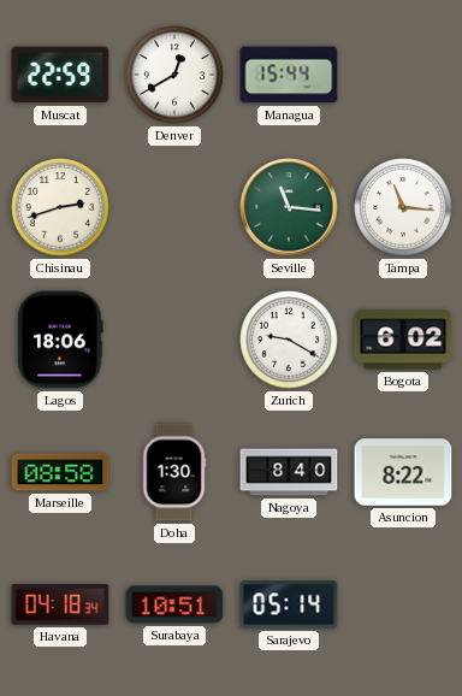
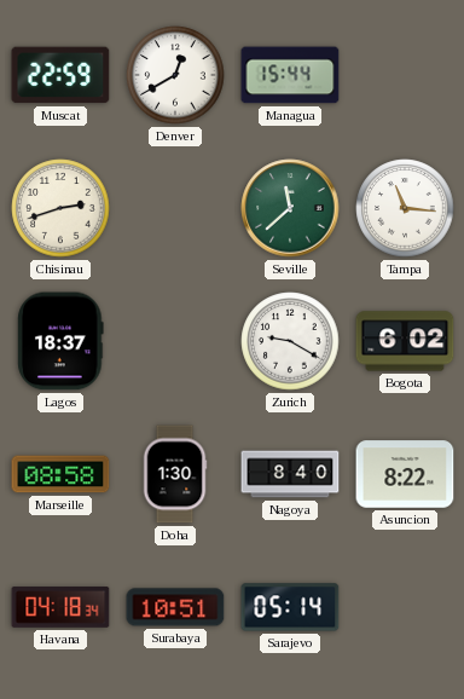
Seville: 11:16 -> 11:38
Lagos: 18:06 -> 18:37
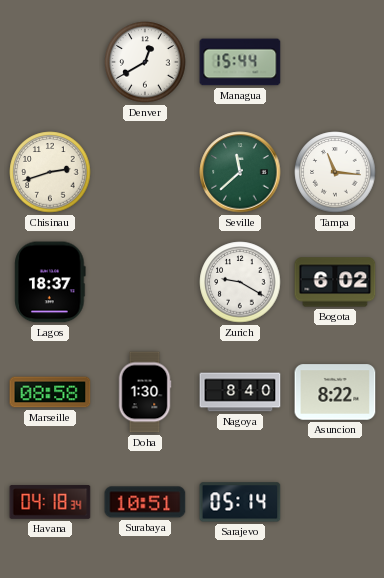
Muscat: 22:59 -> none
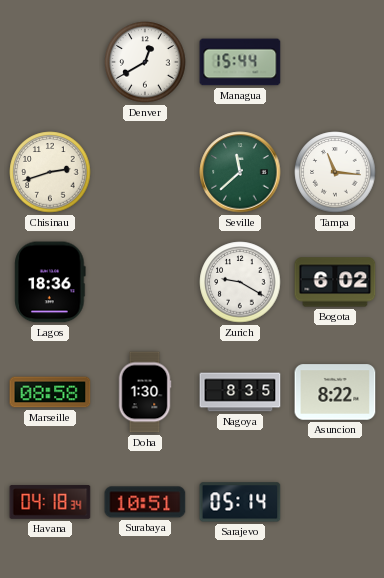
Lagos: 18:37 -> 18:36
Nagoya: 8:40 -> 8:35
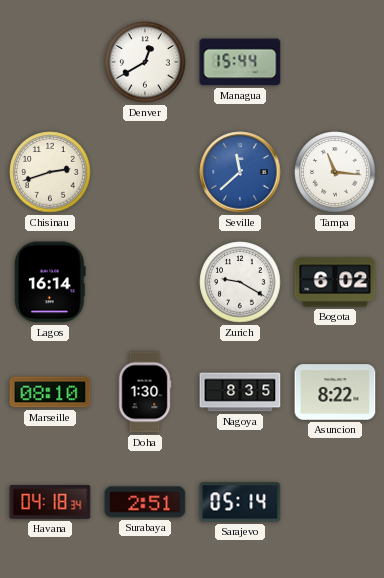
Seville dial: green -> blue
Lagos: 18:36 -> 16:14
Marseille: 08:58 -> 08:10
Surabaya: 10:51 -> 2:51
